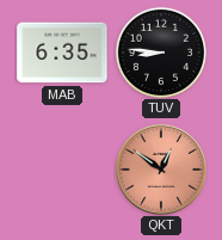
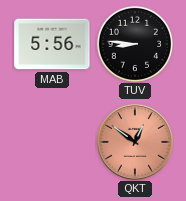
MAB: 6:35 -> 5:56
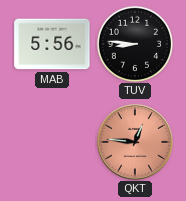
QKT: 12:51 -> 12:46
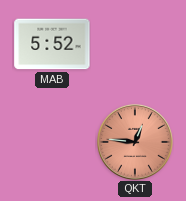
MAB: 5:56 -> 5:52
TUV: 8:46 -> none
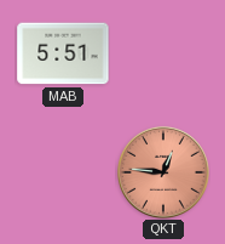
MAB: 5:52 -> 5:51
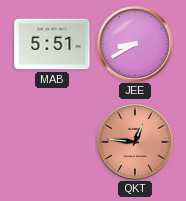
JEE: none -> 8:40
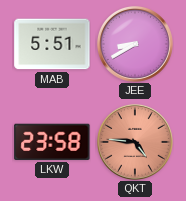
LKW: none -> 23:58
QKT: 12:46 -> 4:46
